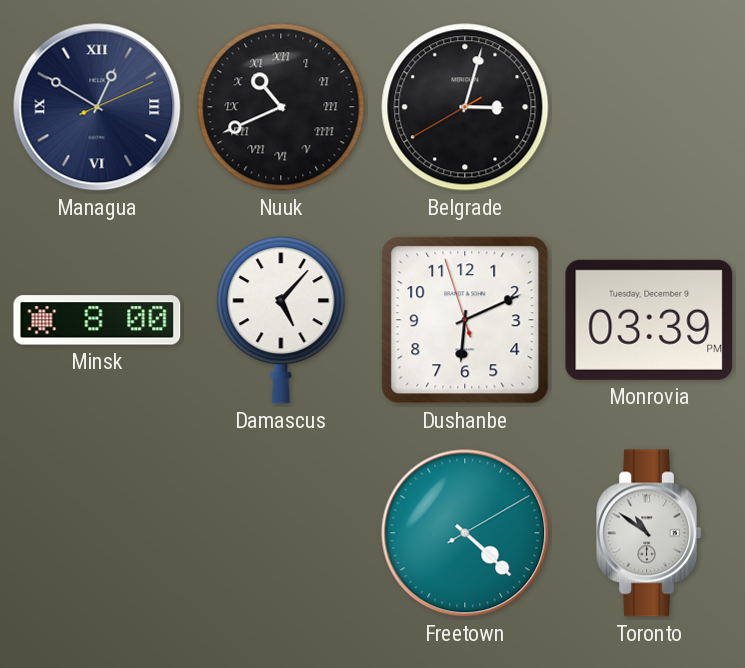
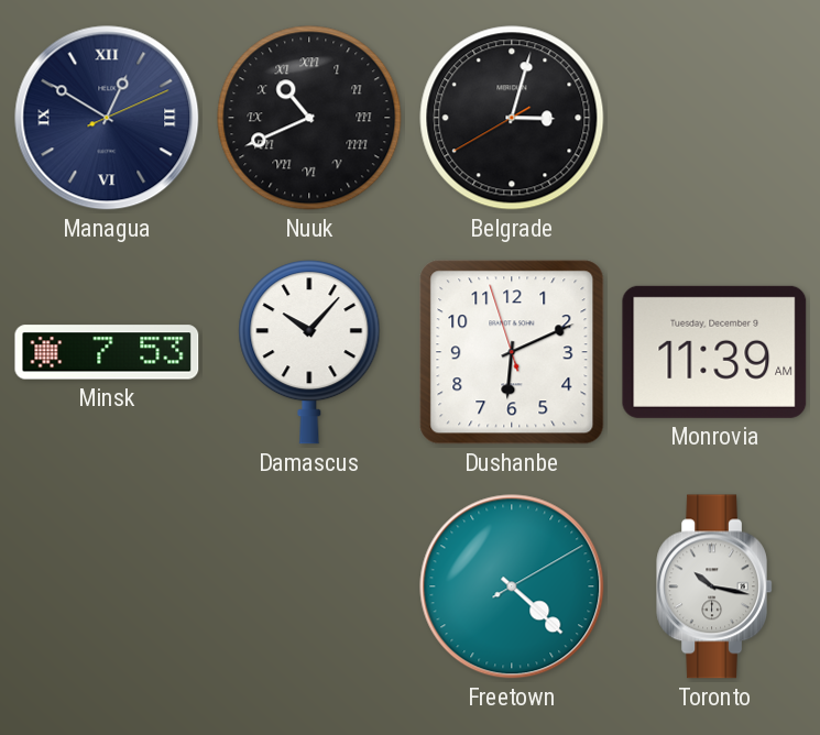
Minsk: 8:00 -> 7:53
Damascus: 5:07 -> 10:07
Monrovia: 03:39 -> 11:39
Toronto: 10:51 -> 10:17
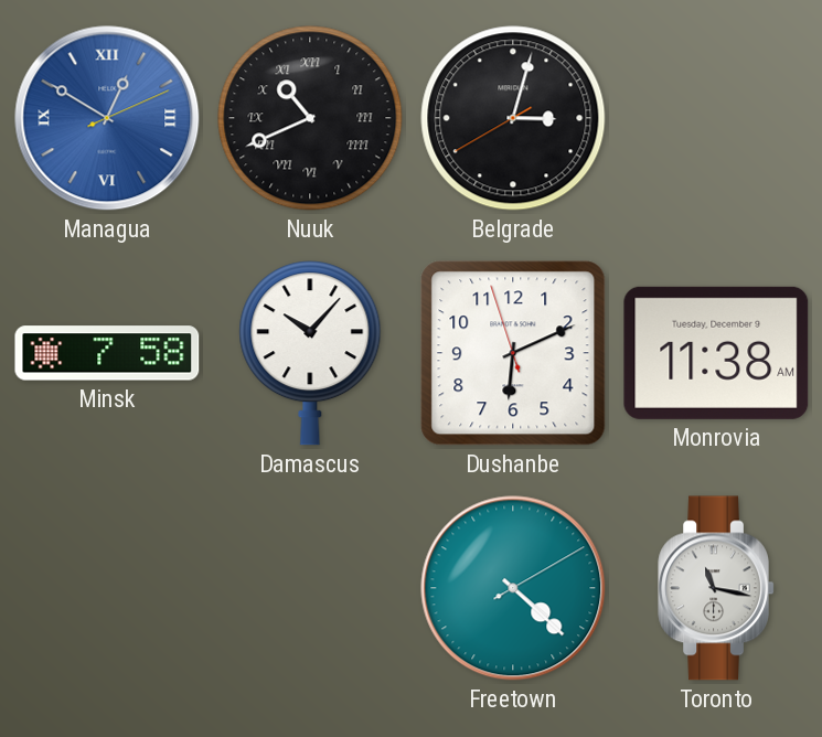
Managua dial: navy -> blue
Minsk: 7:53 -> 7:58
Monrovia: 11:39 -> 11:38
Toronto: 10:17 -> 11:17
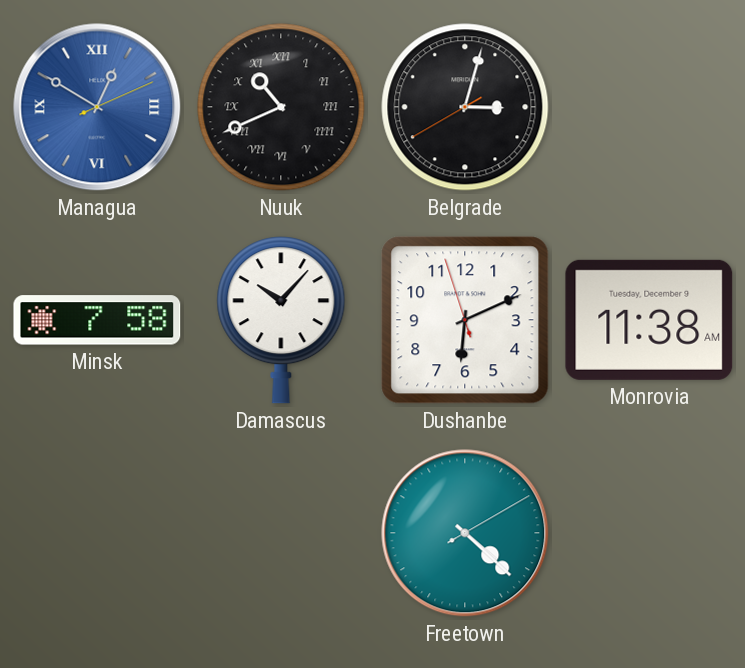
Toronto: 11:17 -> none
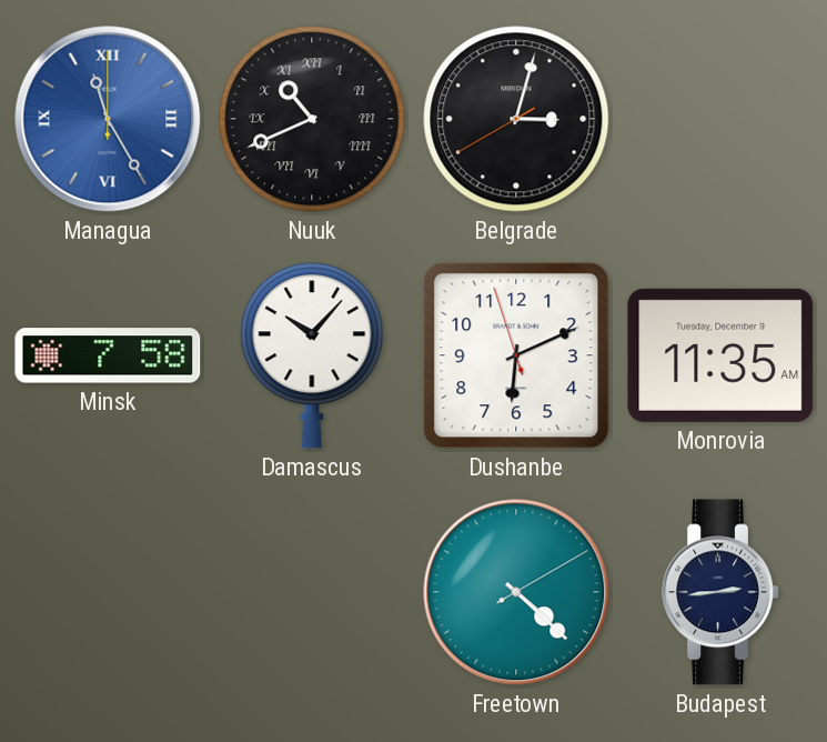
Managua: 12:50 -> 11:25
Monrovia: 11:38 -> 11:35
Budapest: none -> 2:44
